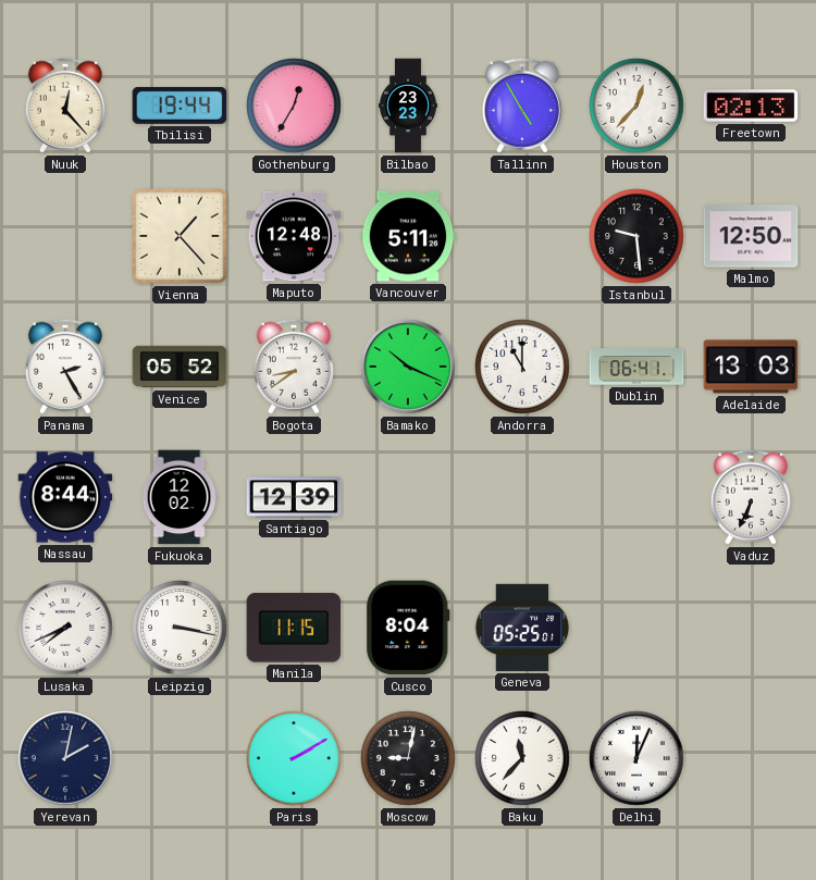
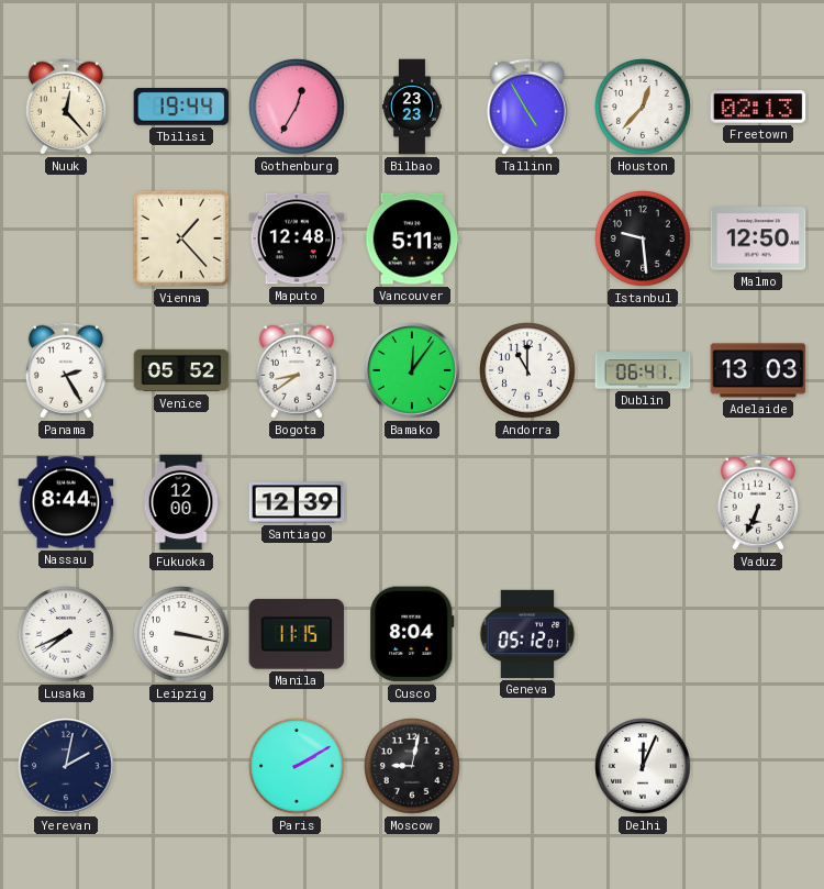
Bamako: 10:19 -> 12:06
Fukuoka: 12:02 -> 12:00
Geneva: 05:25 -> 05:12
Baku: 11:37 -> none
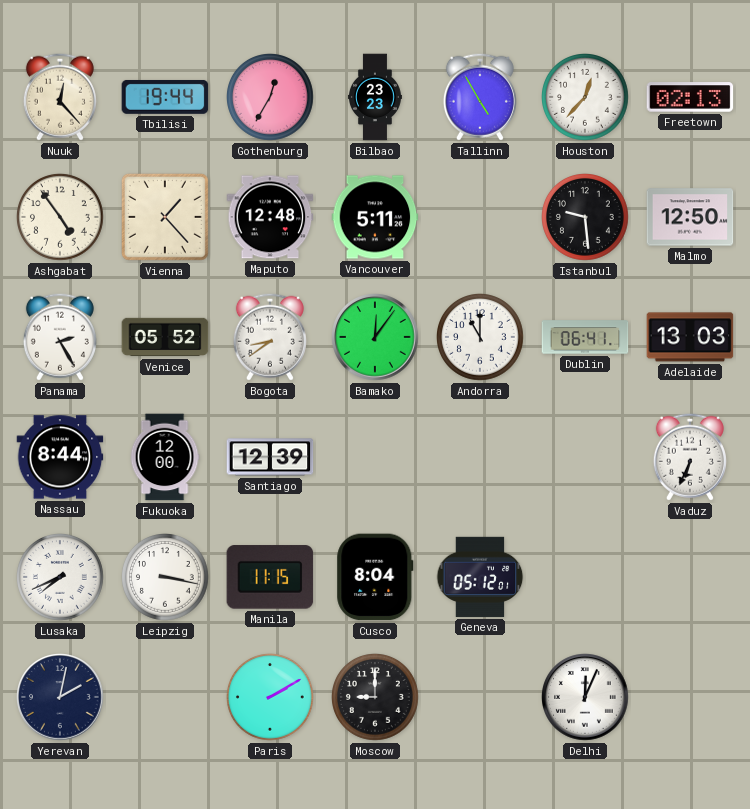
Ashgabat: none -> 4:54
Moscow: 9:02 -> 9:00
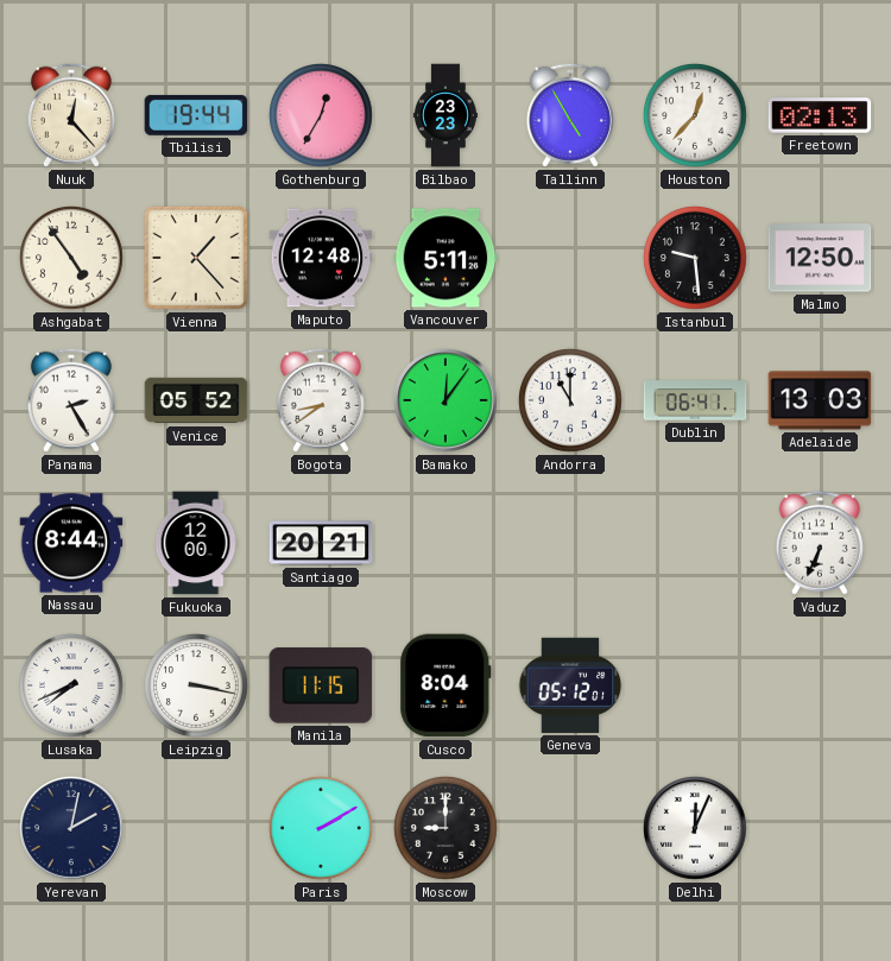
Santiago: 12:39 -> 20:21
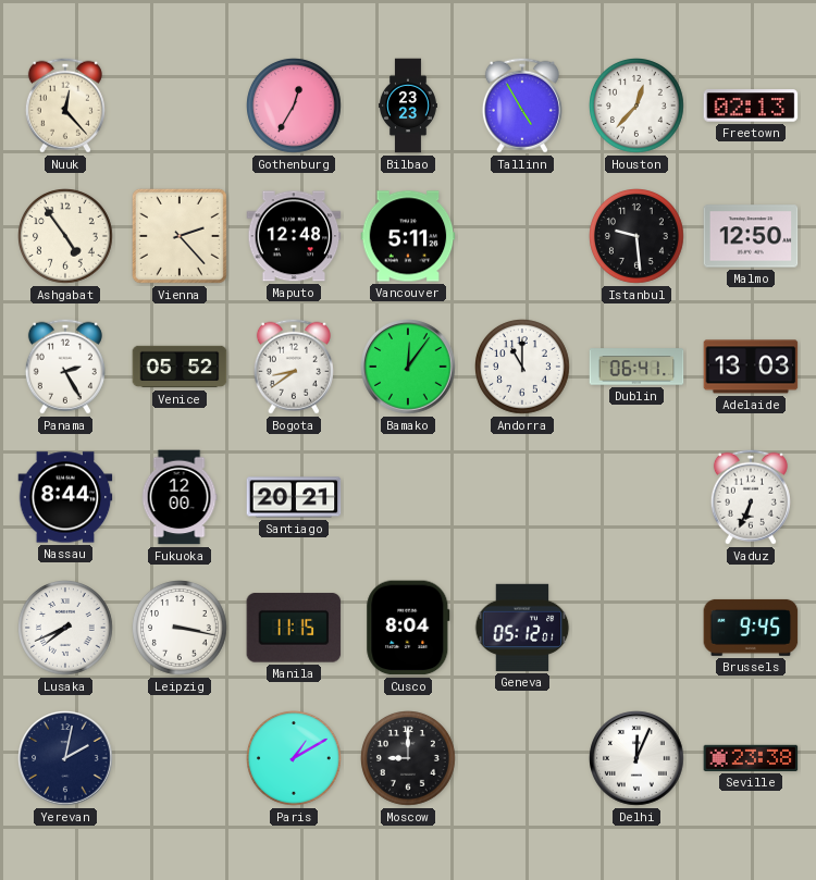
Tbilisi: 19:44 -> none
Vienna: 1:23 -> 2:23
Brussels: none -> 9:45
Paris: 2:10 -> 1:10
Seville: none -> 23:38
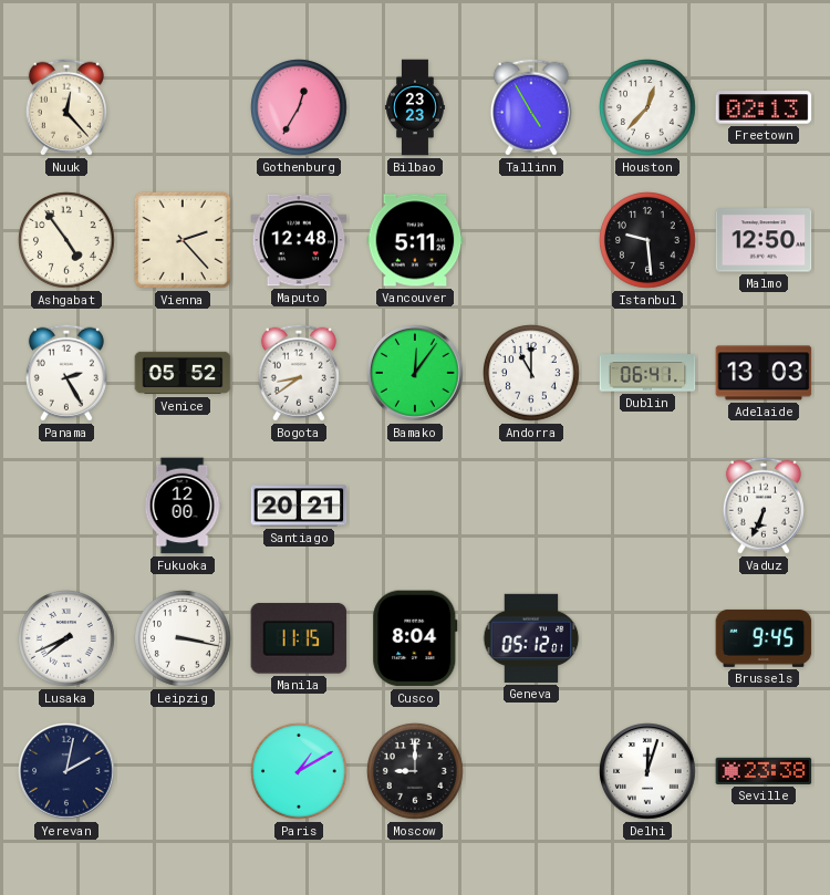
Nassau: 8:44 -> none
Delhi: 12:04 -> 12:03
